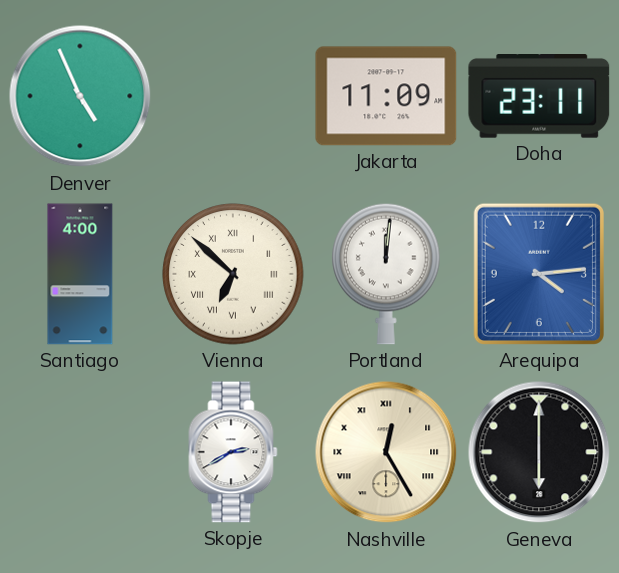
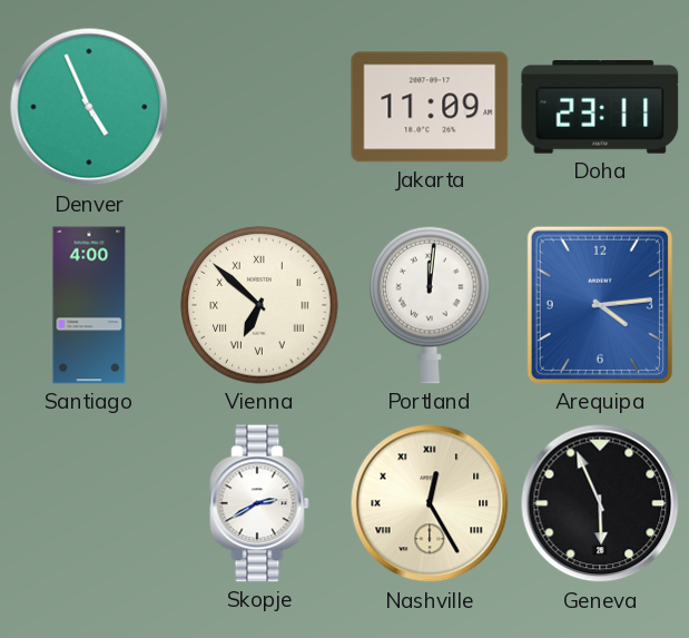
Geneva: 6:00 -> 5:56
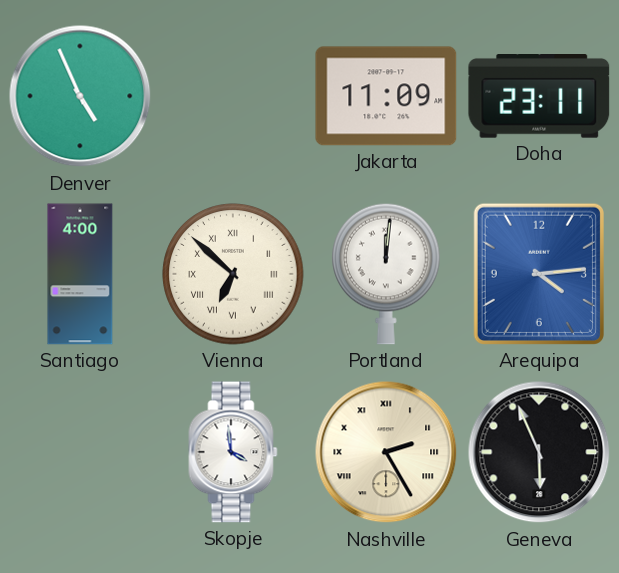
Skopje: 2:40 -> 3:59
Nashville: 12:25 -> 2:25
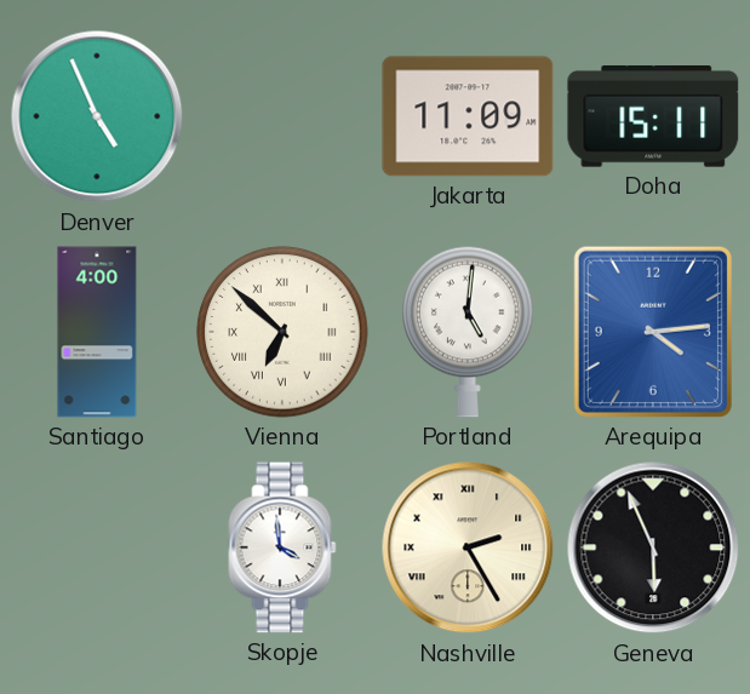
Doha: 23:11 -> 15:11
Portland: 12:01 -> 5:01
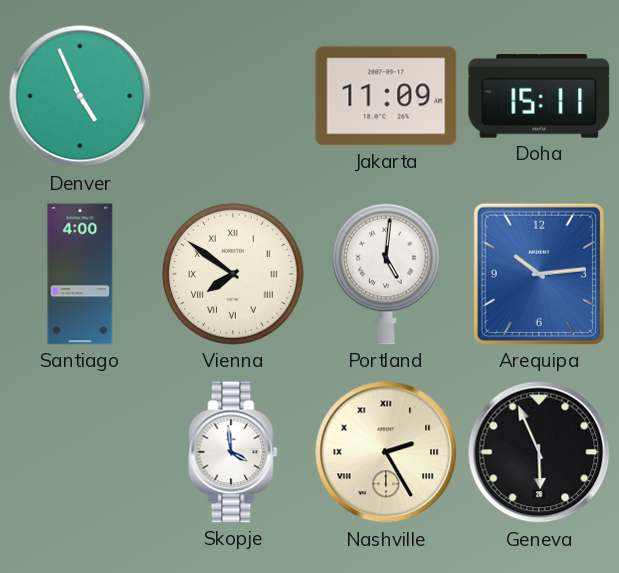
Vienna: 6:52 -> 7:51
Arequipa: 4:14 -> 10:14
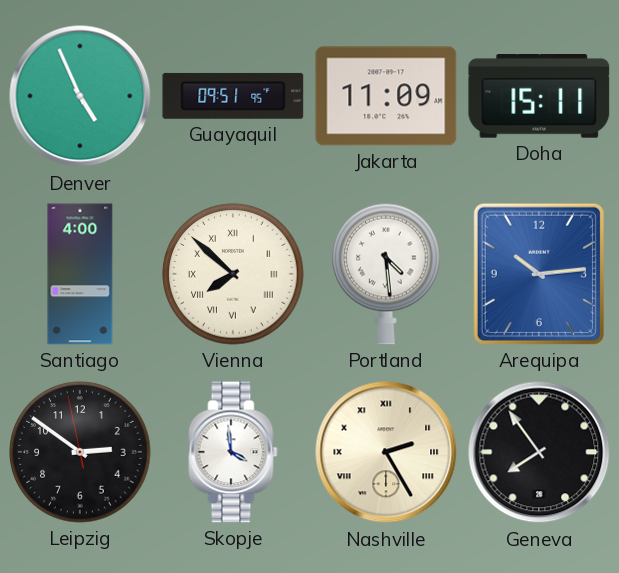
Guayaquil: none -> 09:51
Vienna: 7:51 -> 7:52
Portland: 5:01 -> 4:29
Leipzig: none -> 2:50
Geneva: 5:56 -> 7:54
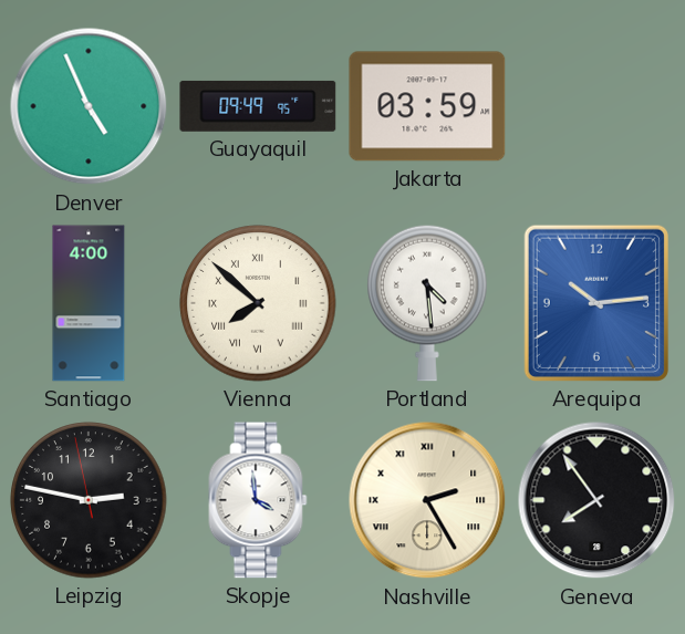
Guayaquil: 09:51 -> 09:49
Jakarta: 11:09 -> 03:59
Doha: 15:11 -> none
Leipzig: 2:50 -> 2:46
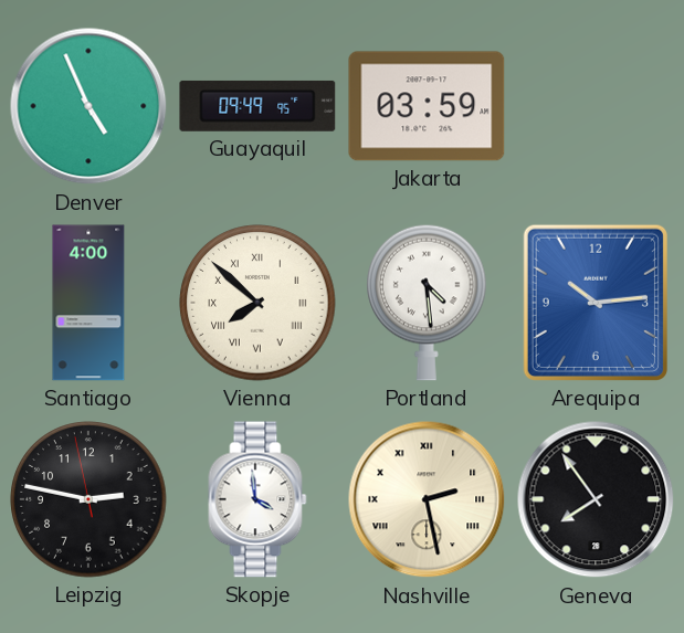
Nashville: 2:25 -> 2:28
